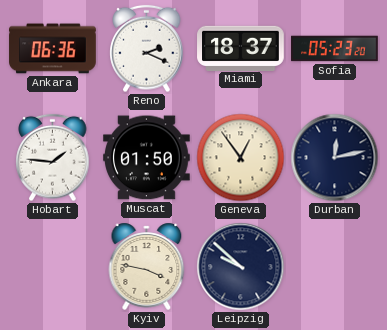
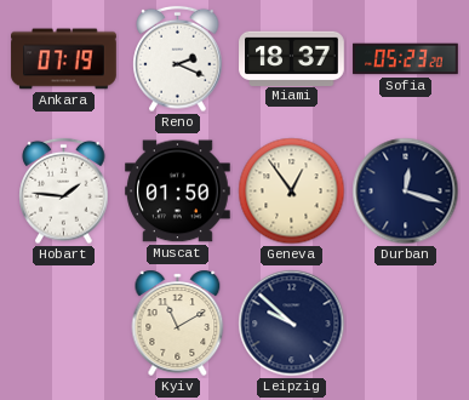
Ankara: 06:36 -> 07:19
Durban: 12:13 -> 12:18
Kyiv: 3:47 -> 11:10
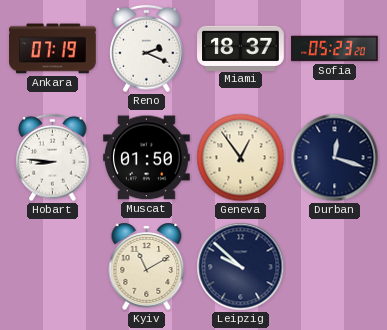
Hobart: 1:46 -> 8:46
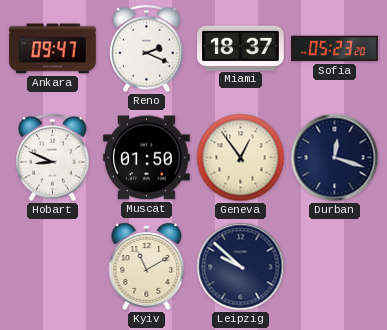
Ankara: 07:19 -> 09:47
Hobart: 8:46 -> 8:49
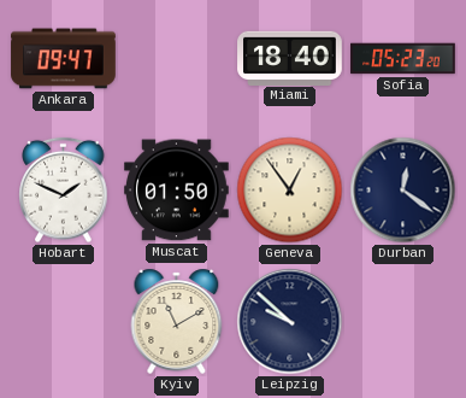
Reno: 2:19 -> none
Miami: 18:37 -> 18:40
Hobart: 8:49 -> 1:49
Durban: 12:18 -> 12:21
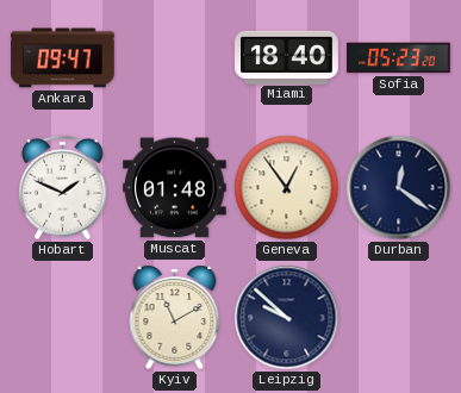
Muscat: 01:50 -> 01:48
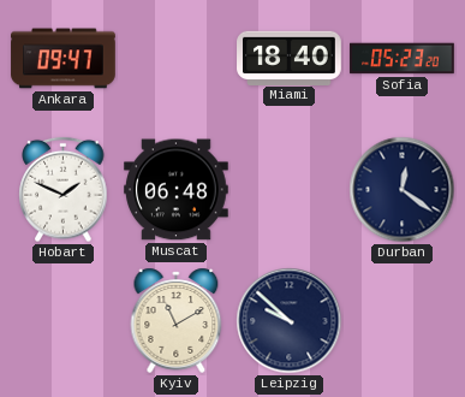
Muscat: 01:48 -> 06:48
Geneva: 12:54 -> none
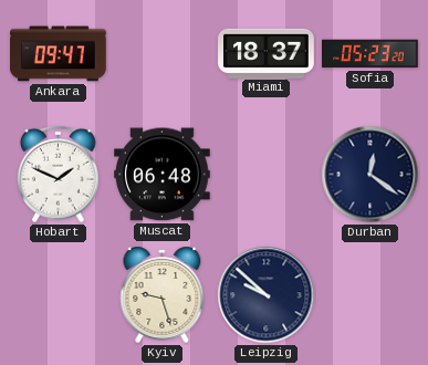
Miami: 18:40 -> 18:37
Kyiv: 11:10 -> 9:27
